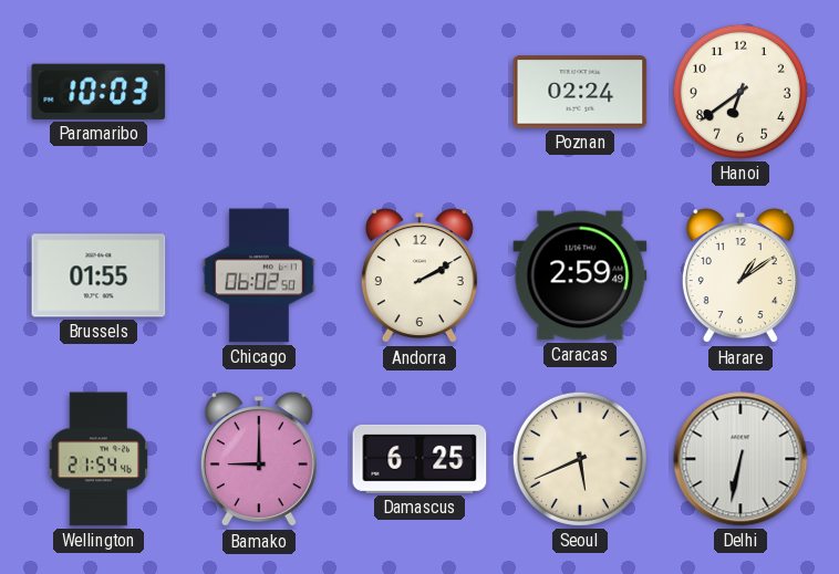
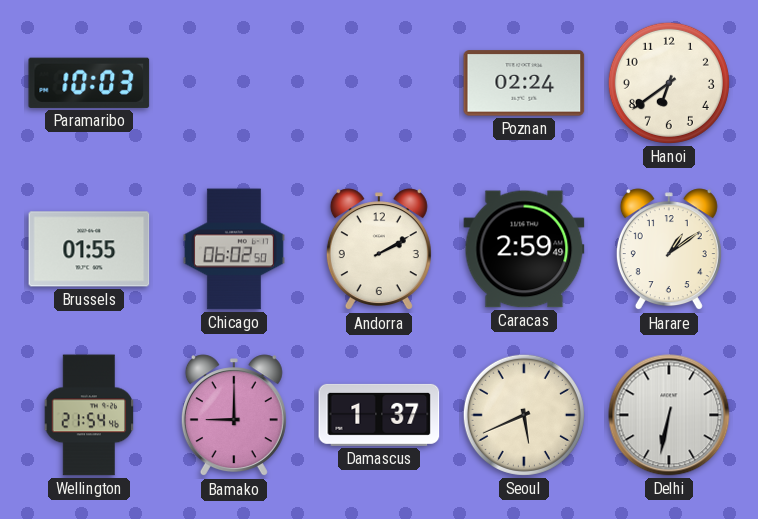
Damascus: 6:25 -> 1:37
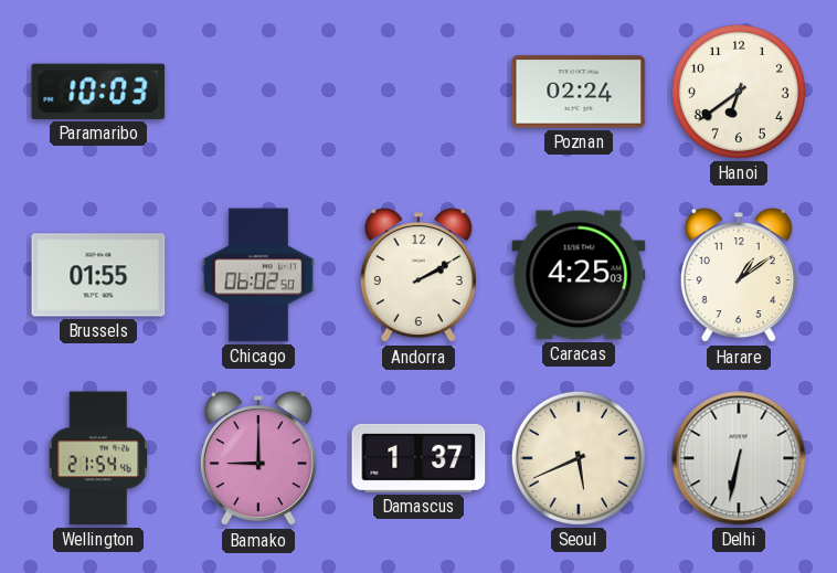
Caracas: 2:59 -> 4:25
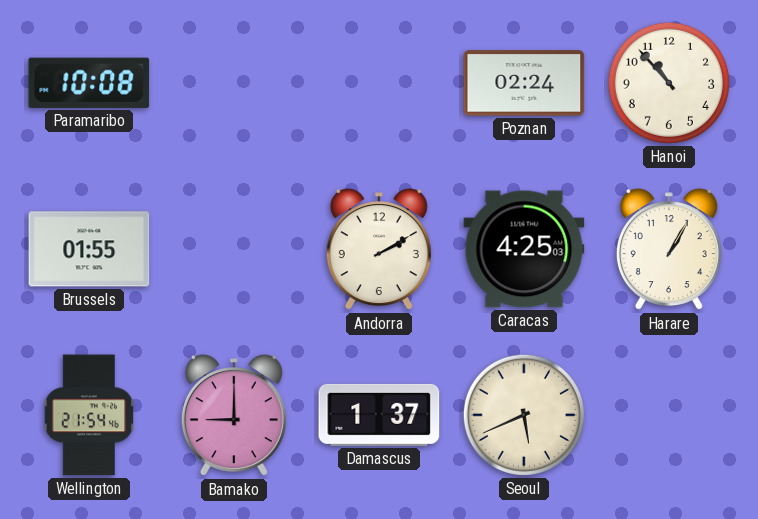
Paramaribo: 10:03 -> 10:08
Hanoi: 6:39 -> 10:53
Chicago: 06:02 -> none
Harare: 1:09 -> 1:05
Delhi: 6:32 -> none
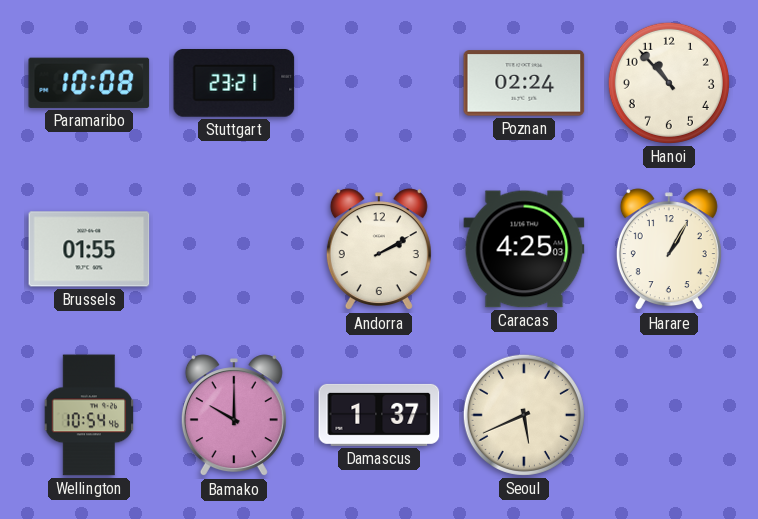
Stuttgart: none -> 23:21
Wellington: 21:54 -> 10:54
Bamako: 9:00 -> 10:00
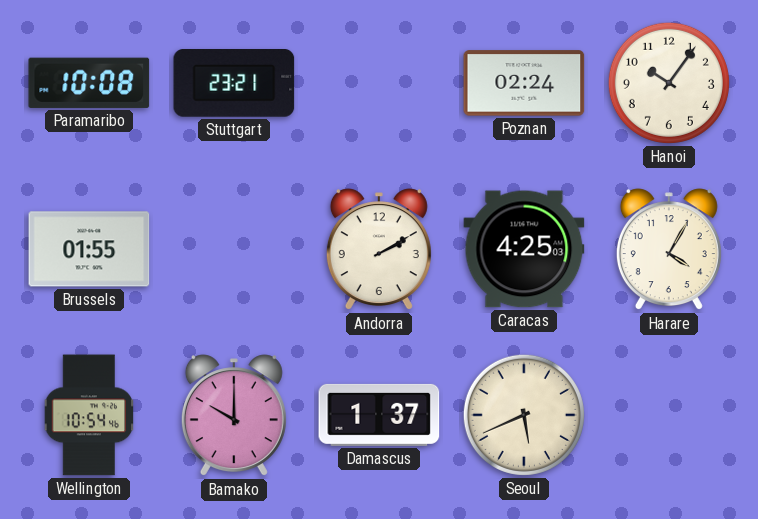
Hanoi: 10:53 -> 10:06
Harare: 1:05 -> 4:05
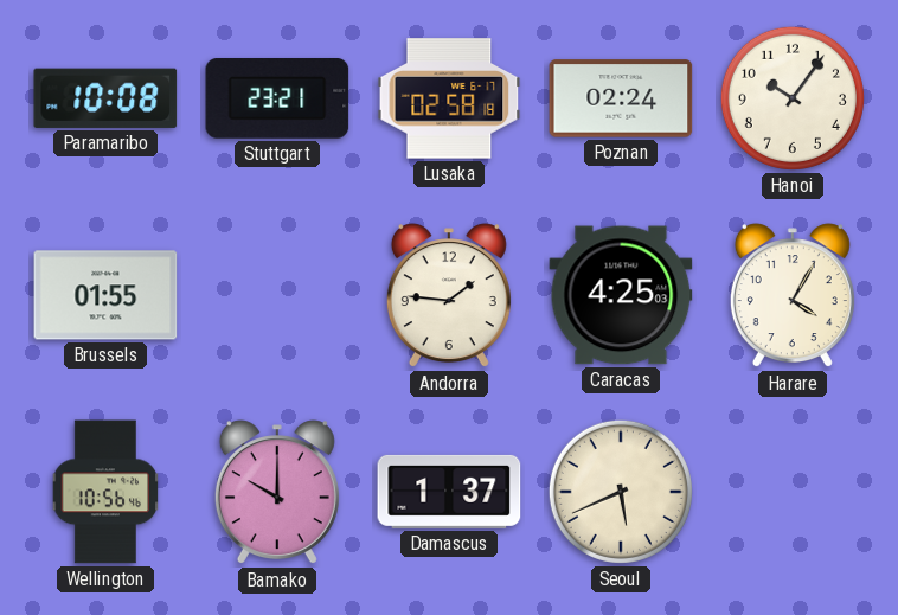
Lusaka: none -> 02:58
Andorra: 2:10 -> 1:46
Wellington: 10:54 -> 10:56
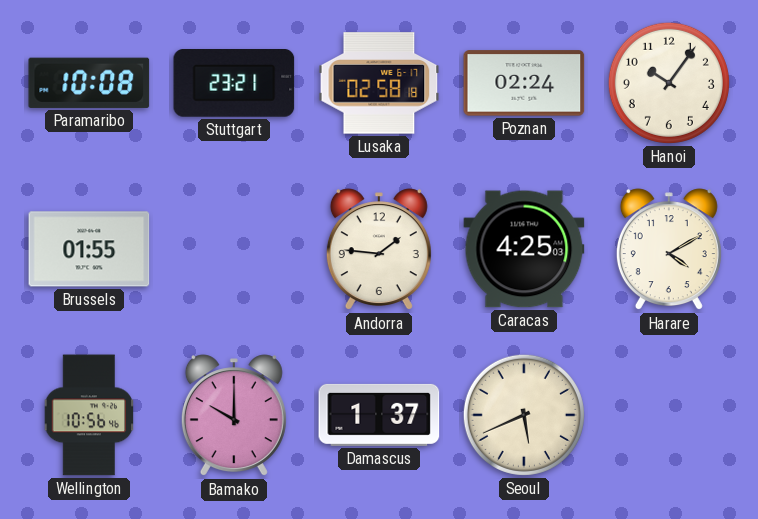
Harare: 4:05 -> 4:10
